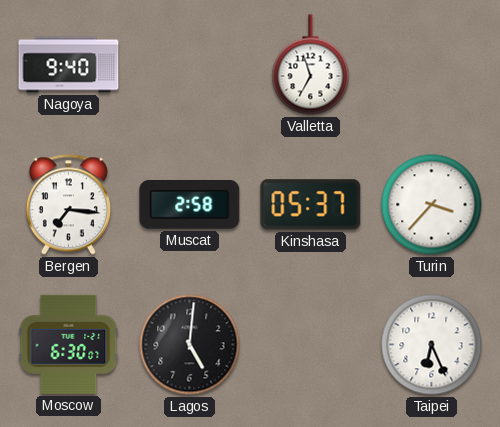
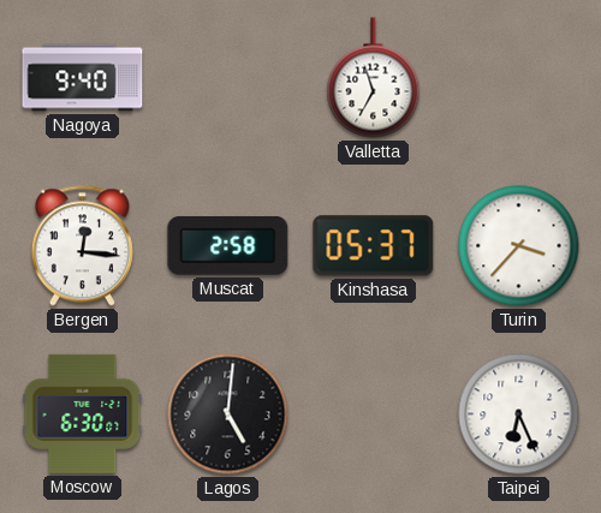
Bergen: 7:16 -> 12:16
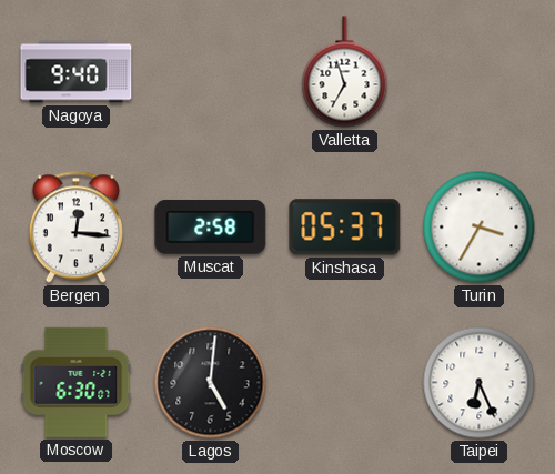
Turin: 3:37 -> 3:35
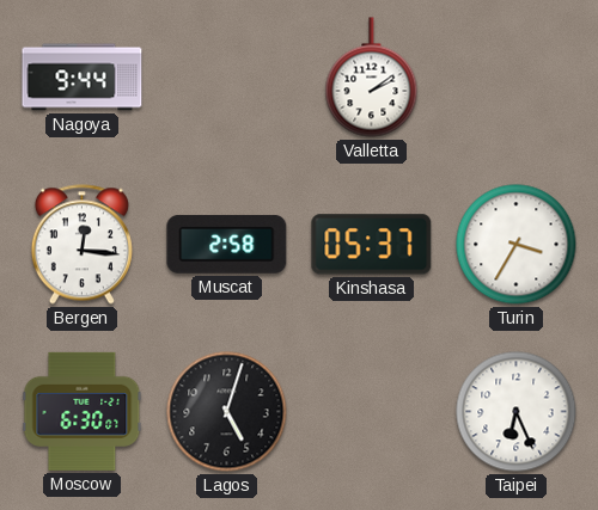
Nagoya: 9:40 -> 9:44
Valletta: 6:57 -> 2:09
Lagos: 5:01 -> 5:03
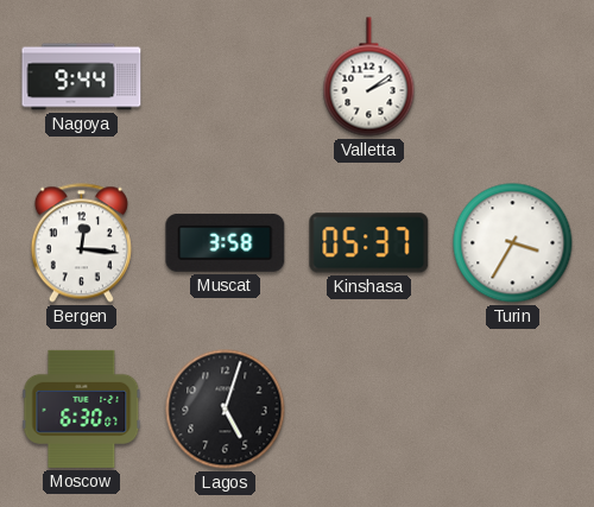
Muscat: 2:58 -> 3:58
Taipei: 6:26 -> none
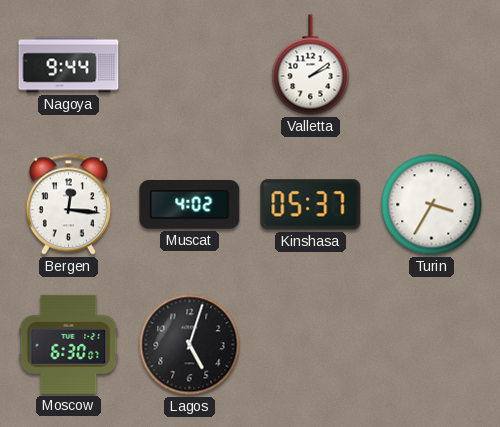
Muscat: 3:58 -> 4:02
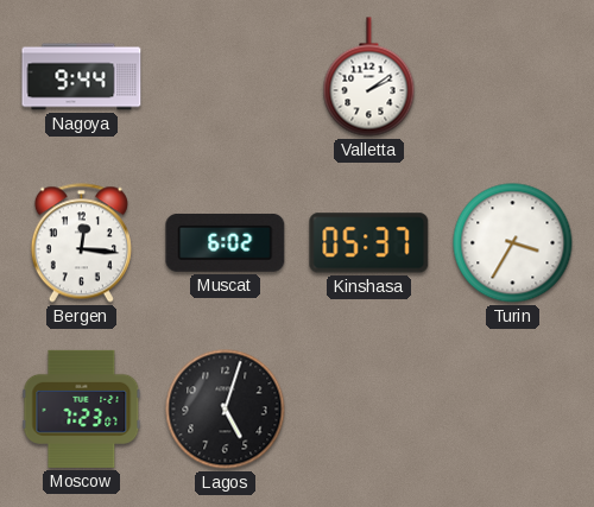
Muscat: 4:02 -> 6:02
Moscow: 6:30 -> 7:23
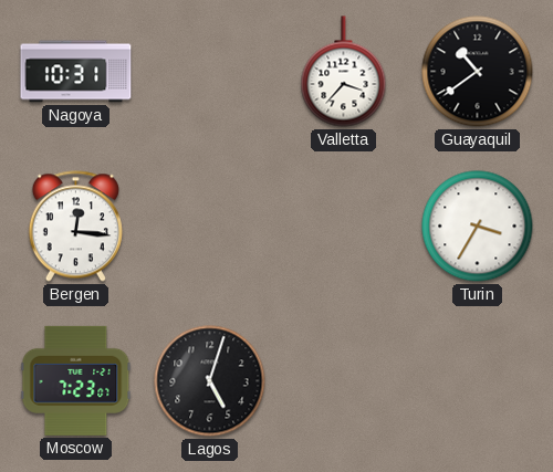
Nagoya: 9:44 -> 10:31
Valletta: 2:09 -> 3:37
Guayaquil: none -> 10:39
Muscat: 6:02 -> none
Kinshasa: 05:37 -> none
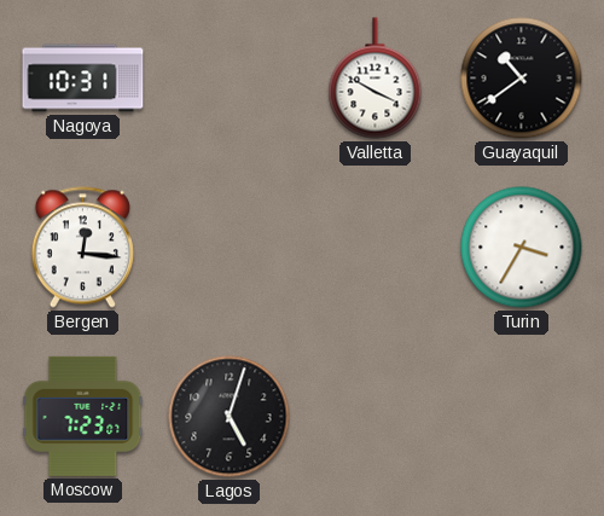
Valletta: 3:37 -> 3:50
